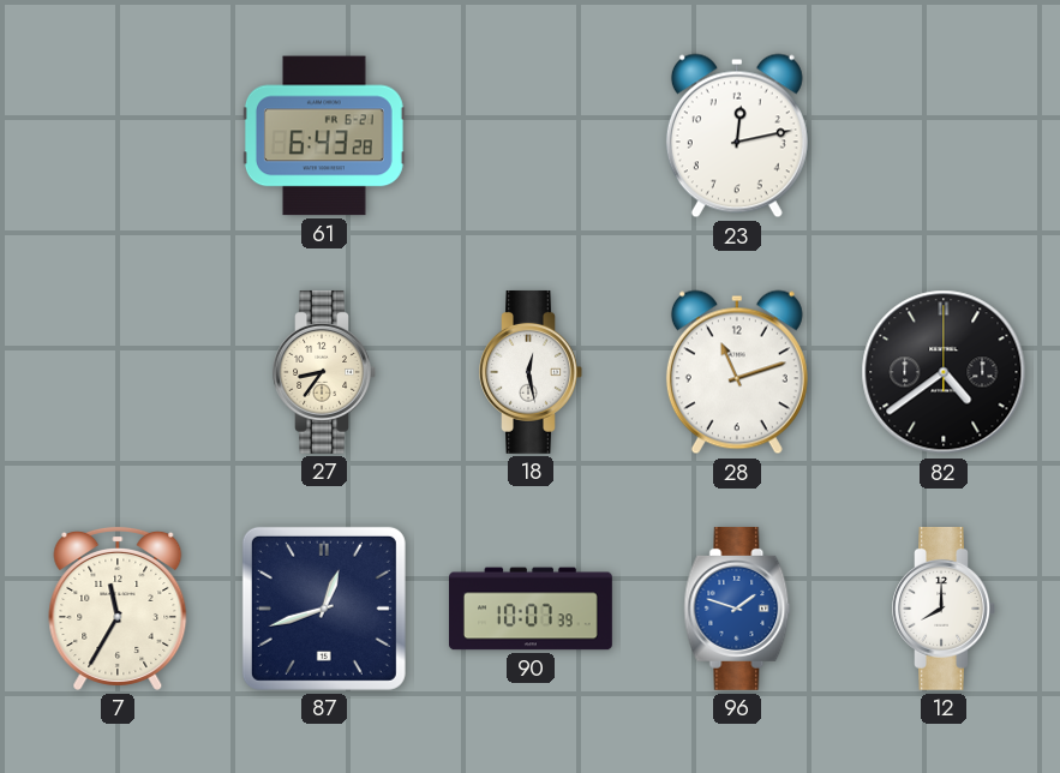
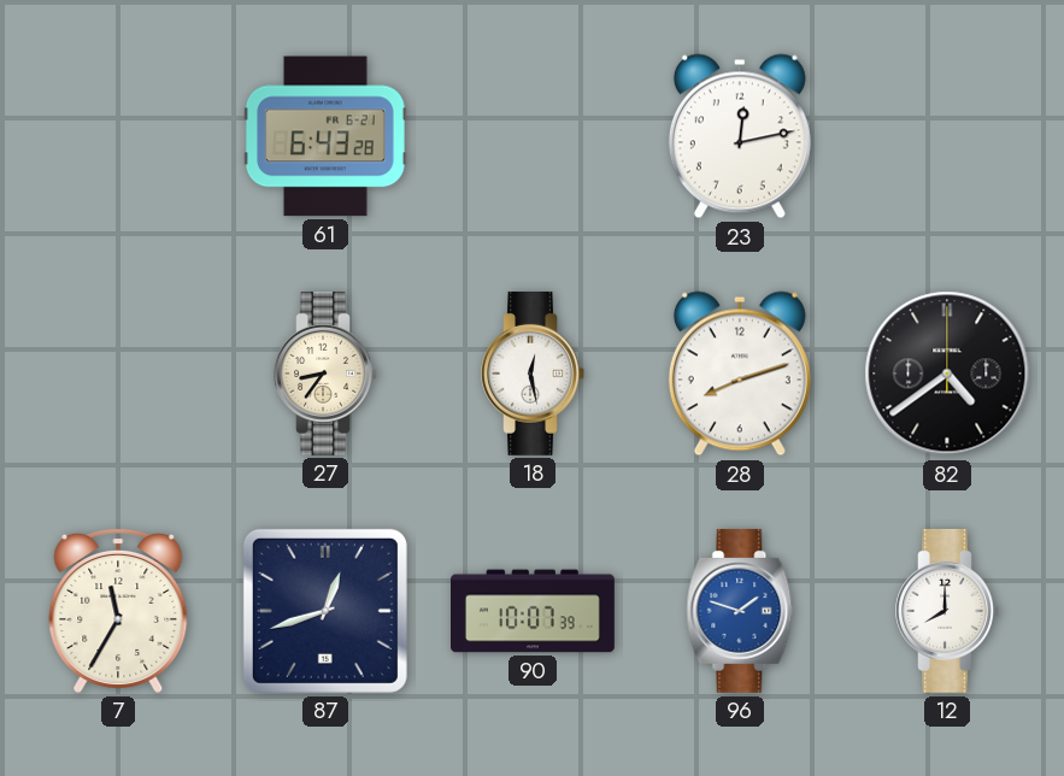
28: 11:12 -> 8:12
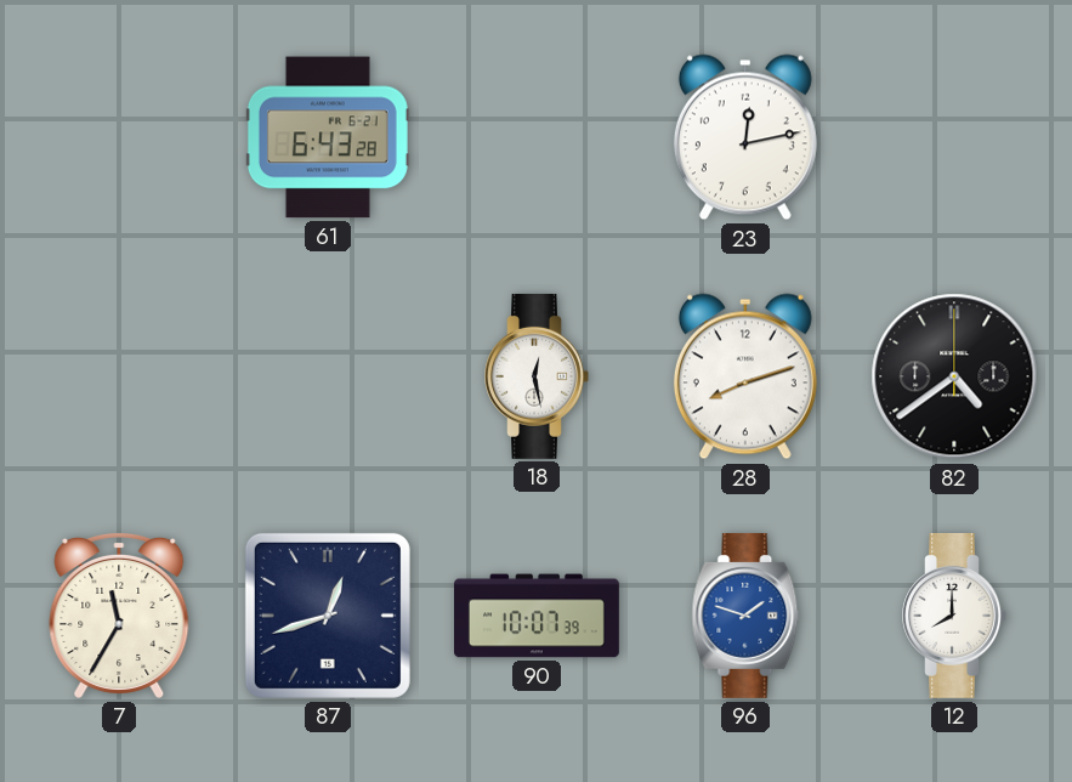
27: 8:36 -> none
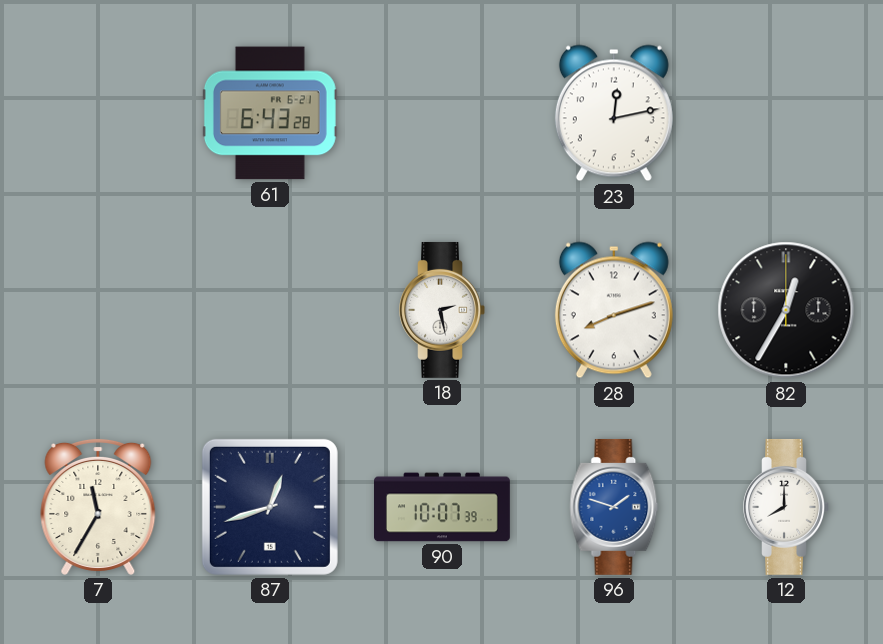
18: 12:28 -> 2:28
82: 4:39 -> 12:35
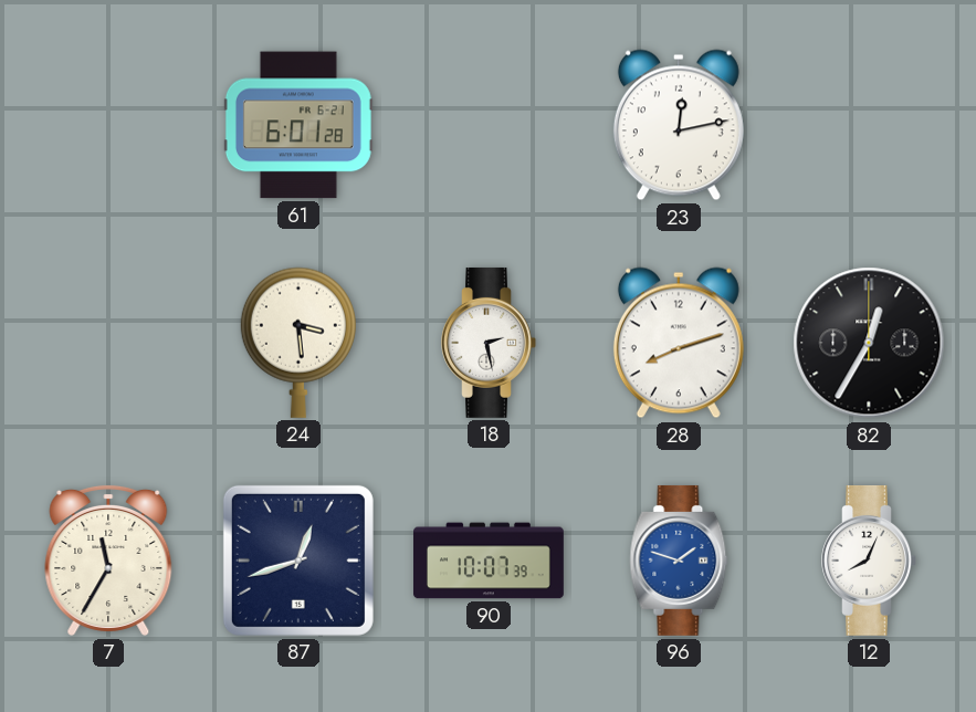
61: 6:43 -> 6:01
24: none -> 3:29
12: 8:00 -> 8:04
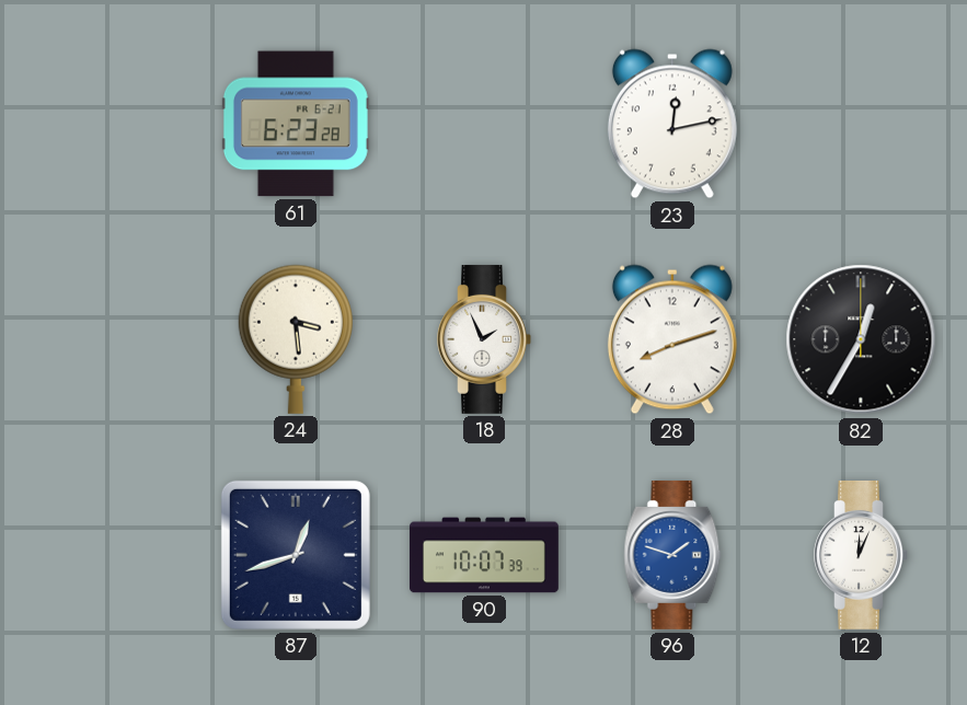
61: 6:01 -> 6:23
18: 2:28 -> 1:56
7: 11:35 -> none
12: 8:04 -> 12:04
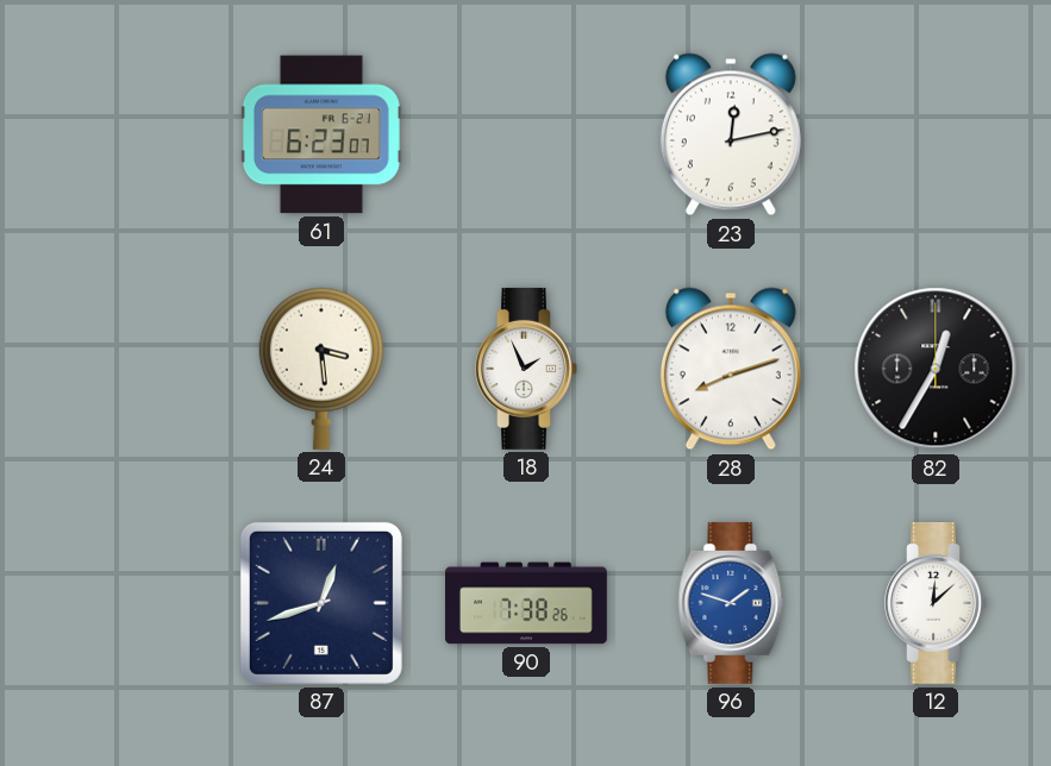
61: 6:23:28 -> 6:23:07
90: 10:07 -> 7:38
12: 12:04 -> 12:08
